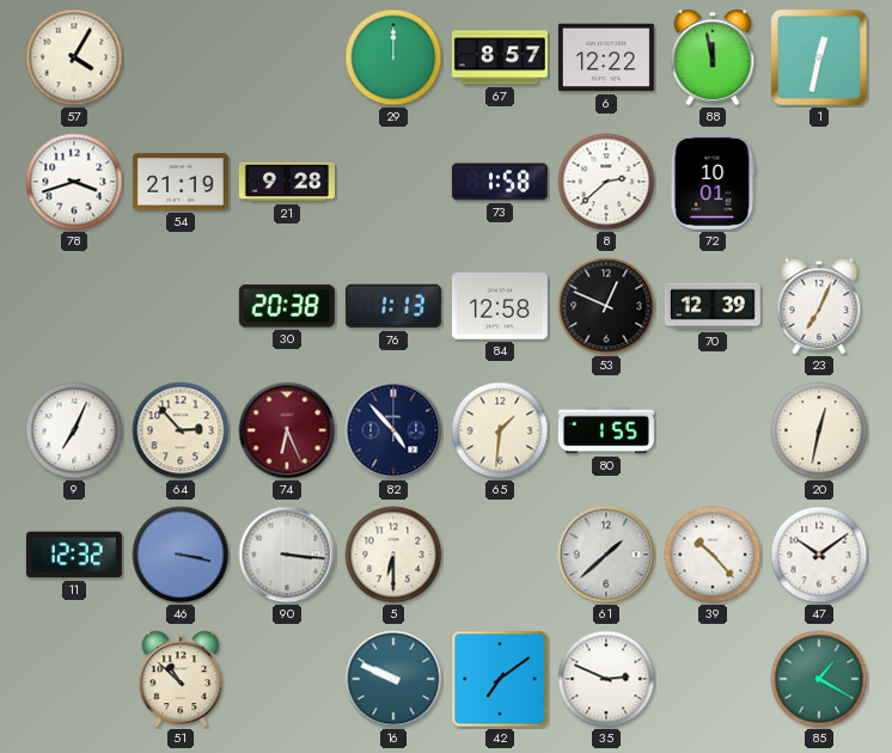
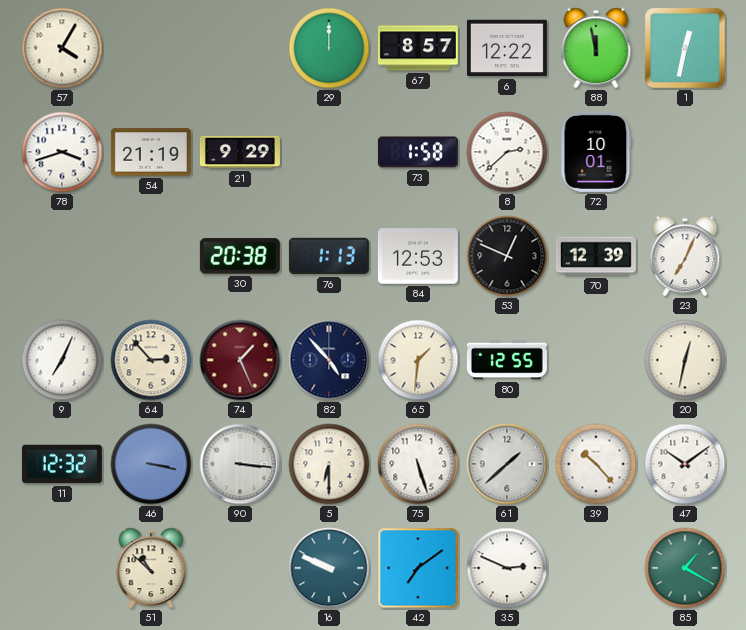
21: 9:28 -> 9:29
84: 12:58 -> 12:53
74: 6:26 -> 1:26
80: 1:55 -> 12:55
75: none -> 5:27
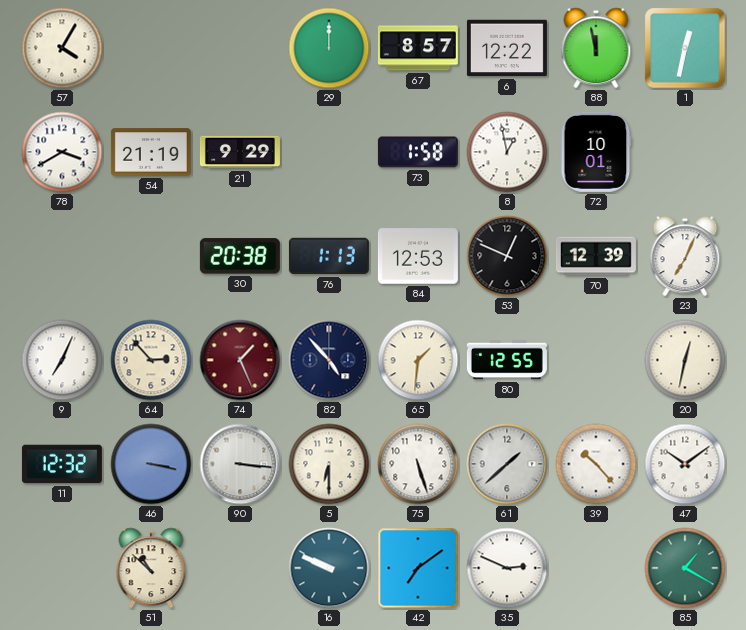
78: 3:42 -> 3:40
8: 2:38 -> 12:58
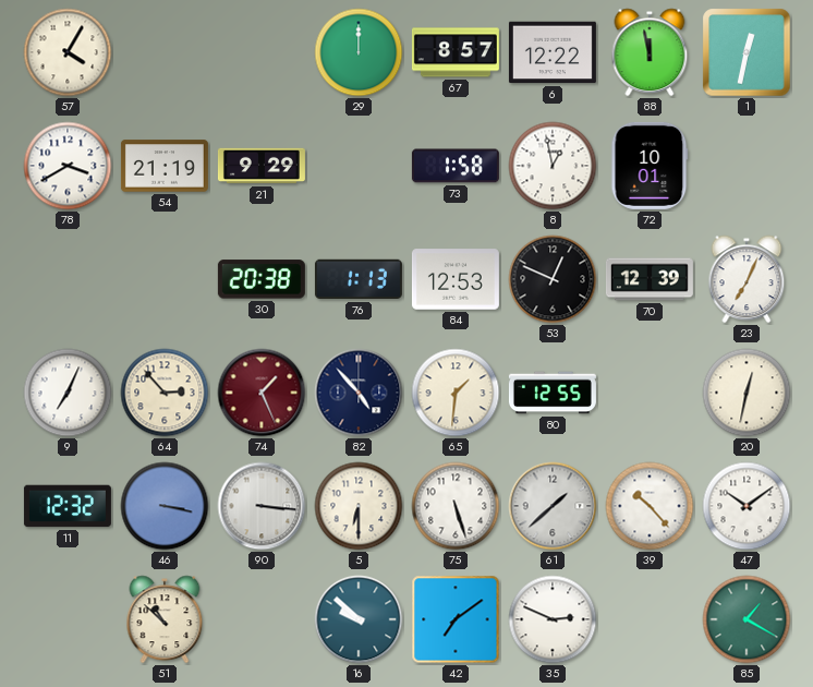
16: 9:49 -> 9:52
